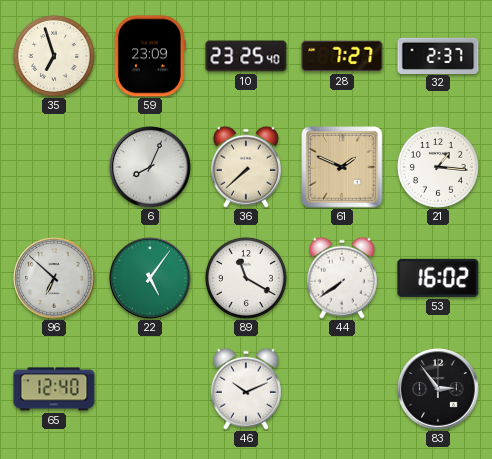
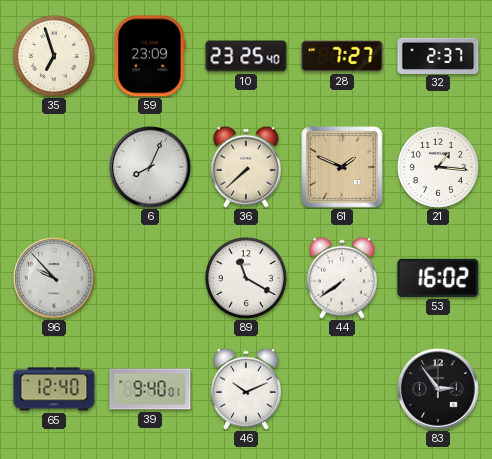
96: 6:52 -> 9:53
22: 5:06 -> none
39: none -> 9:40
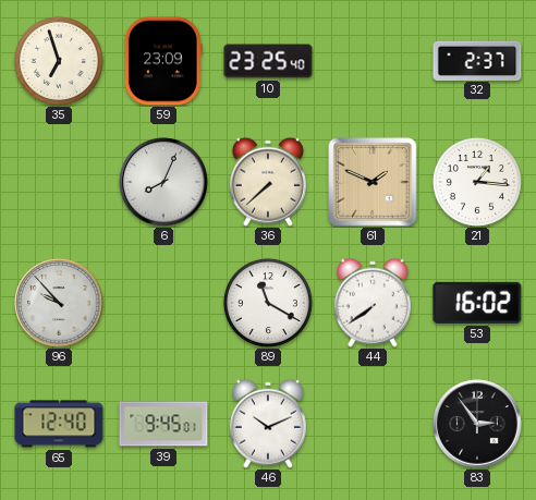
28: 7:27 -> none
39: 9:40 -> 9:45
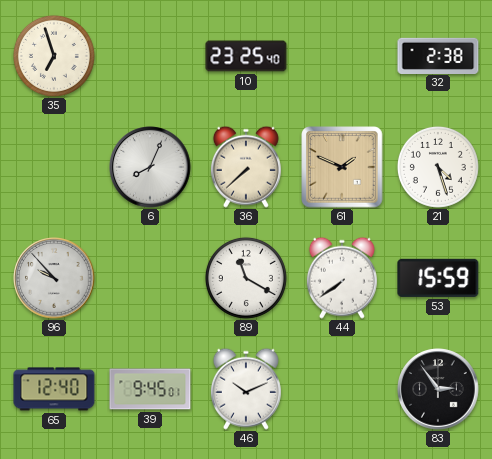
59: 23:09 -> none
32: 2:37 -> 2:38
21: 1:16 -> 4:27
53: 16:02 -> 15:59
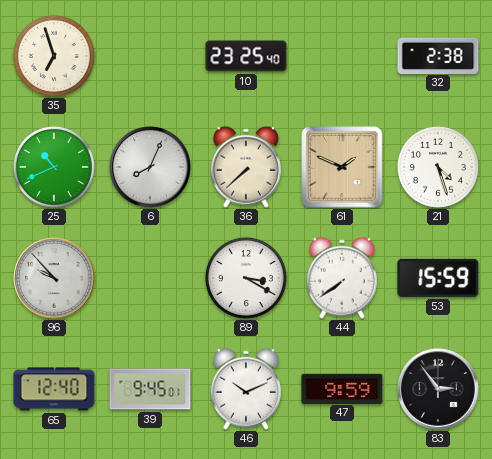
25: none -> 10:41
89: 11:20 -> 3:20
47: none -> 9:59
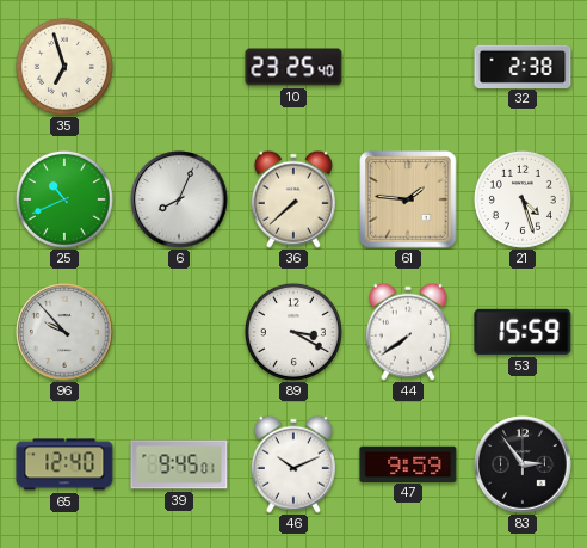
61: 1:49 -> 1:46
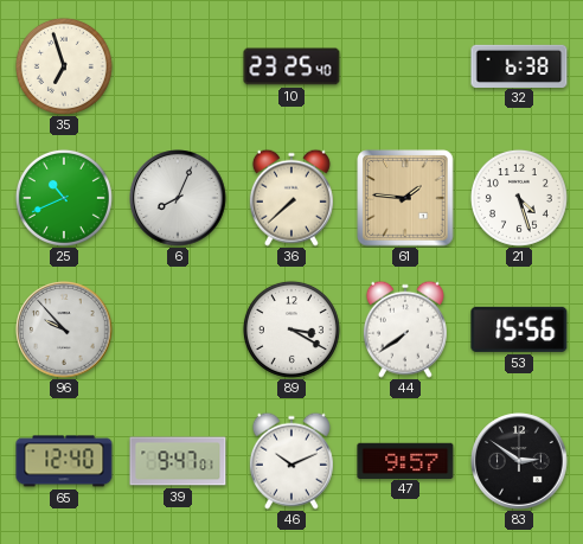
32: 2:38 -> 6:38
53: 15:59 -> 15:56
39: 9:45 -> 9:47
47: 9:59 -> 9:57
83: 2:54 -> 2:51
